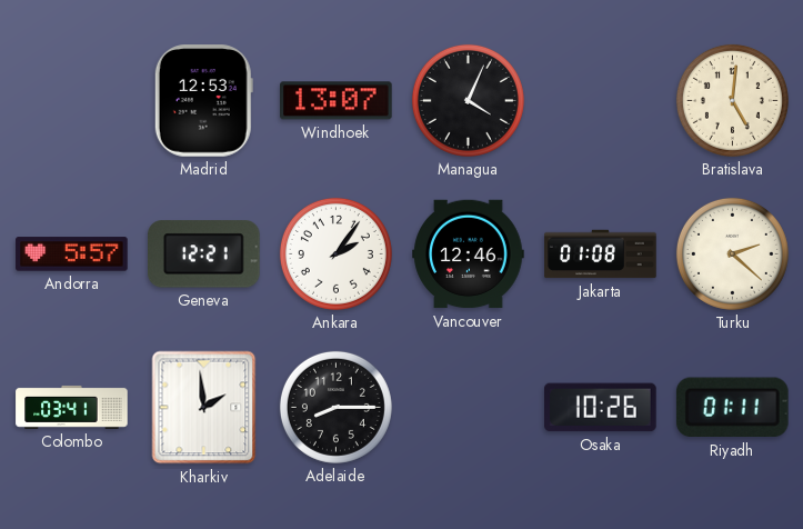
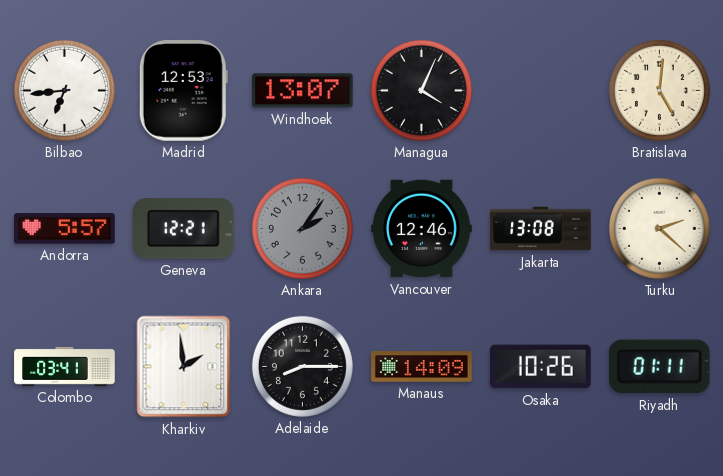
Bilbao: none -> 6:44
Ankara dial: white -> grey
Jakarta: 01:08 -> 13:08
Manaus: none -> 14:09
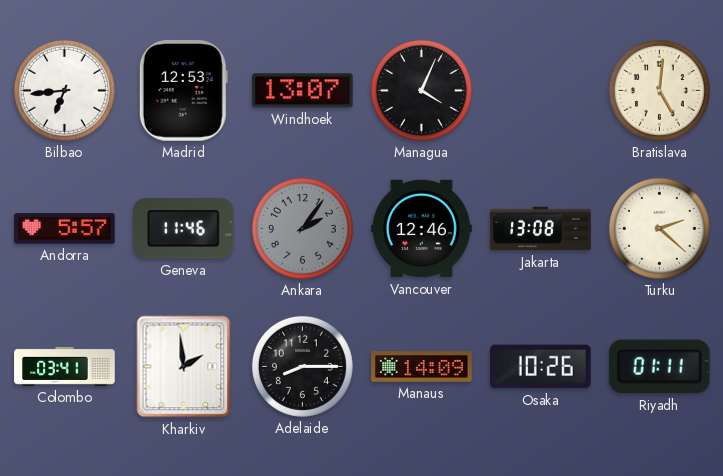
Geneva: 12:21 -> 11:46
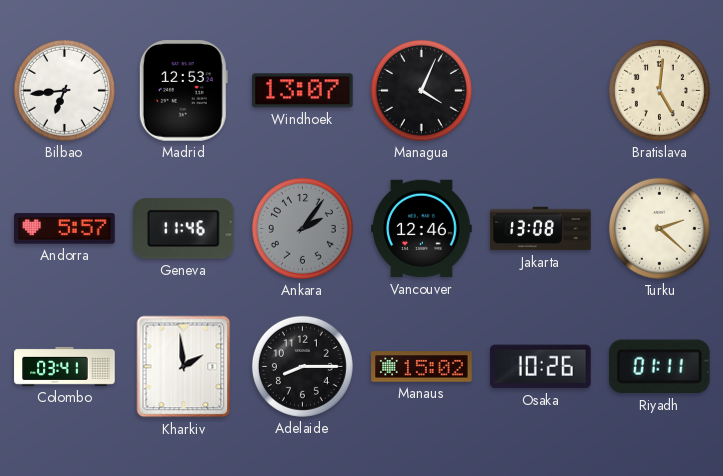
Manaus: 14:09 -> 15:02
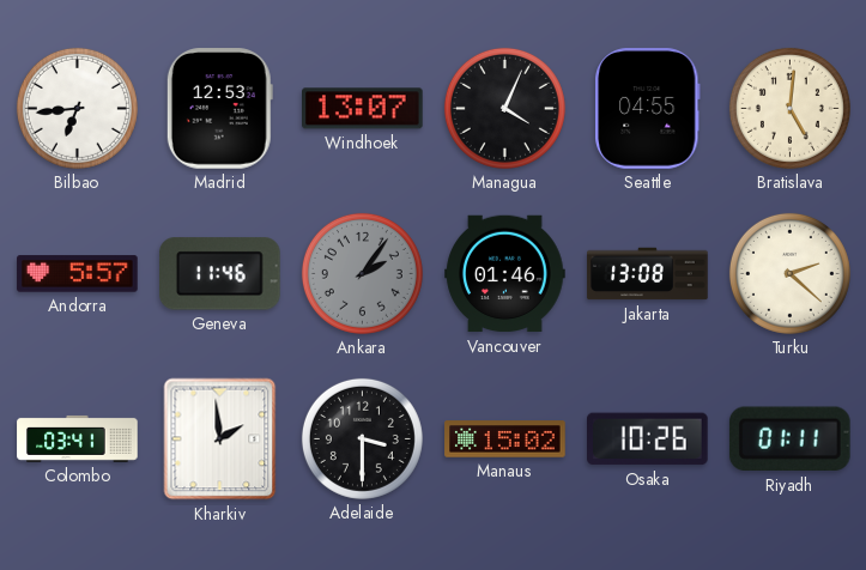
Seattle: none -> 04:55
Vancouver: 12:46 -> 01:46
Adelaide: 8:15 -> 3:30
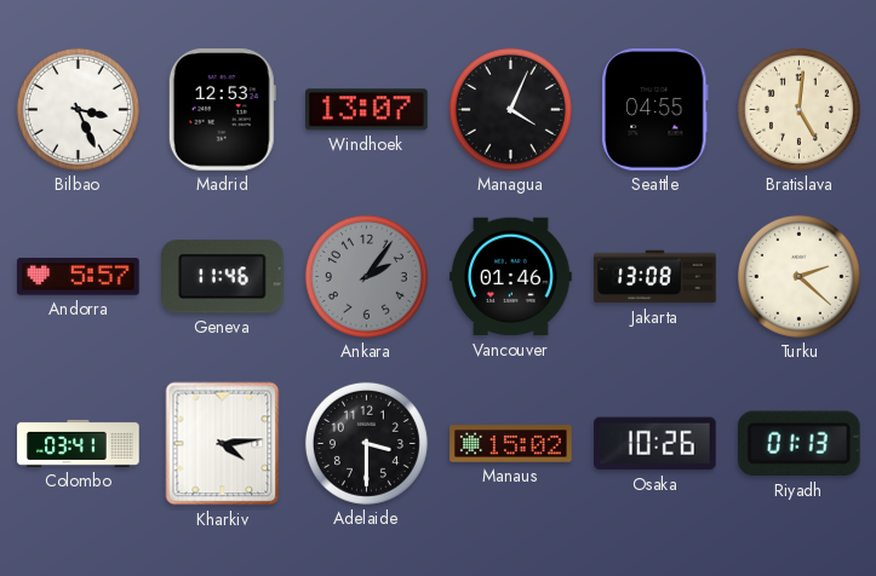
Bilbao: 6:44 -> 3:26
Kharkiv: 1:59 -> 4:14
Riyadh: 01:11 -> 01:13
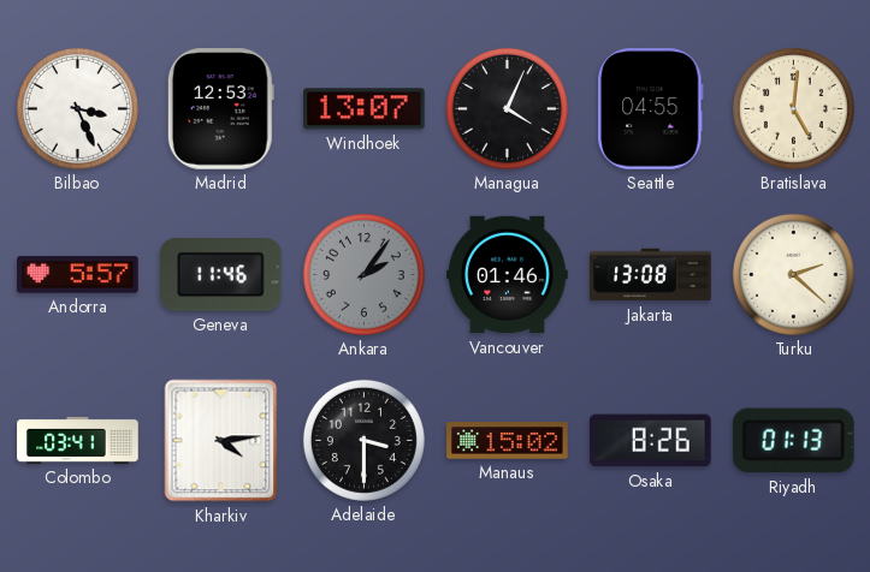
Osaka: 10:26 -> 8:26
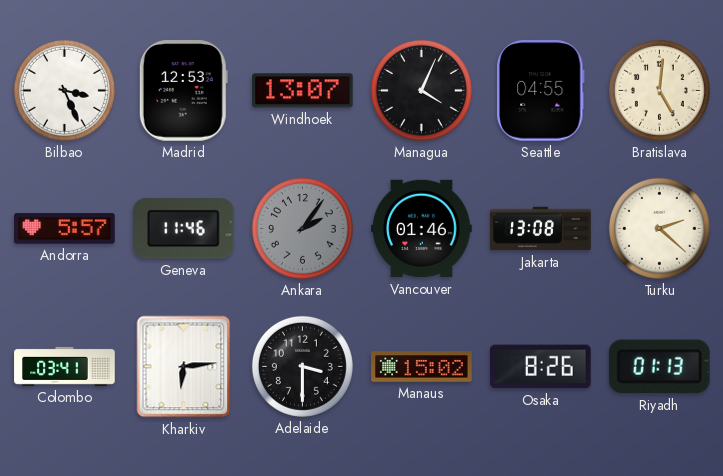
Kharkiv: 4:14 -> 6:14
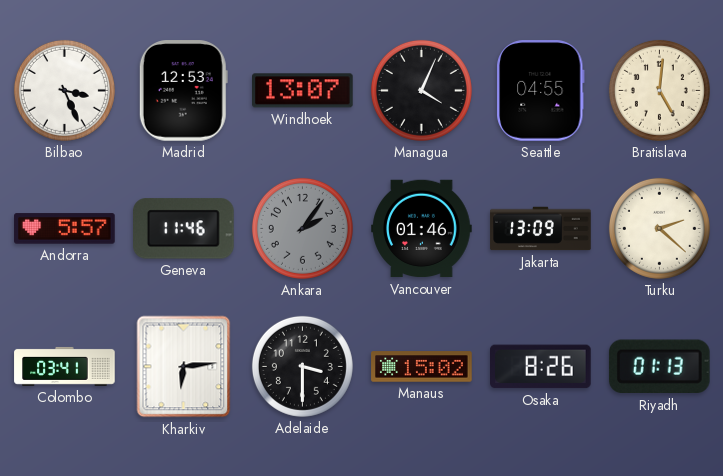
Jakarta: 13:08 -> 13:09
